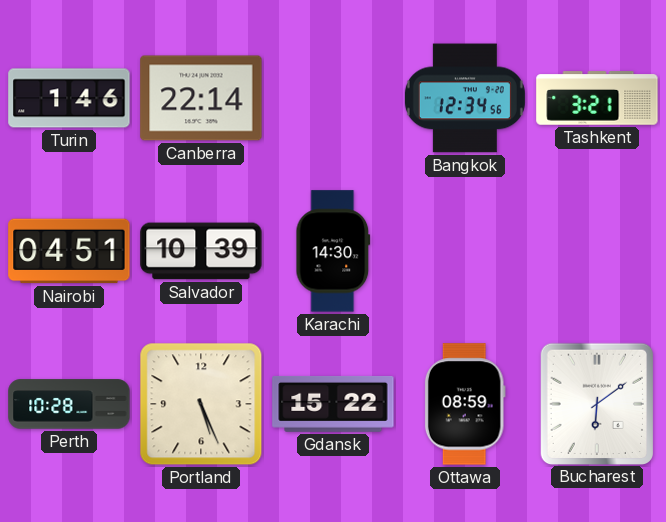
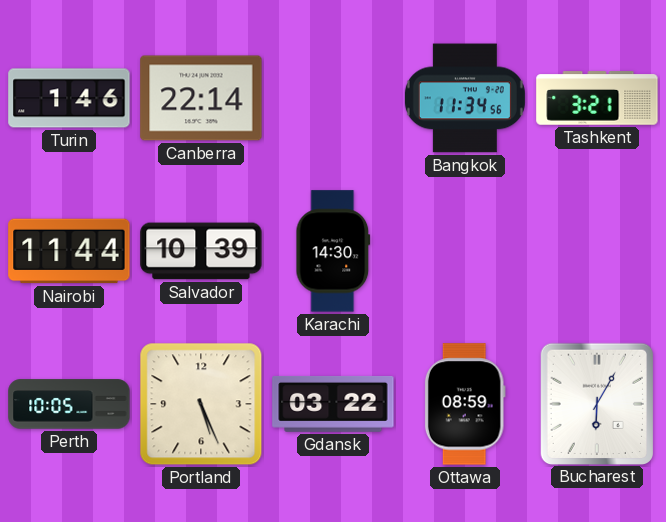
Bangkok: 12:34 -> 11:34
Nairobi: 04:51 -> 11:44
Perth: 10:28 -> 10:05
Gdansk: 15:22 -> 03:22
Bucharest: 6:09 -> 6:05
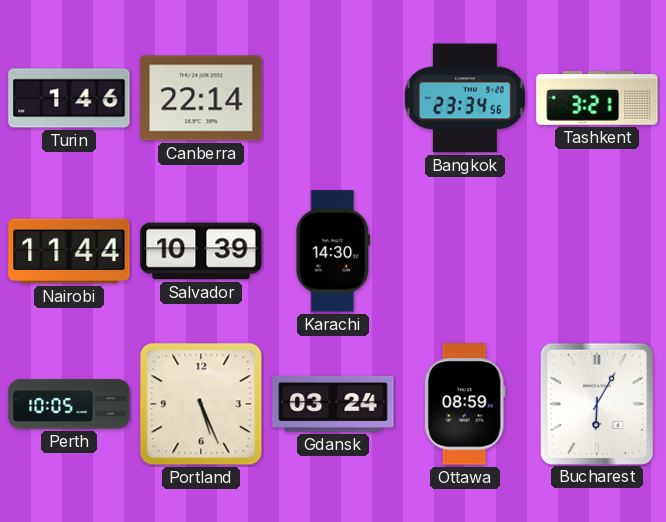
Bangkok: 11:34 -> 23:34
Gdansk: 03:22 -> 03:24
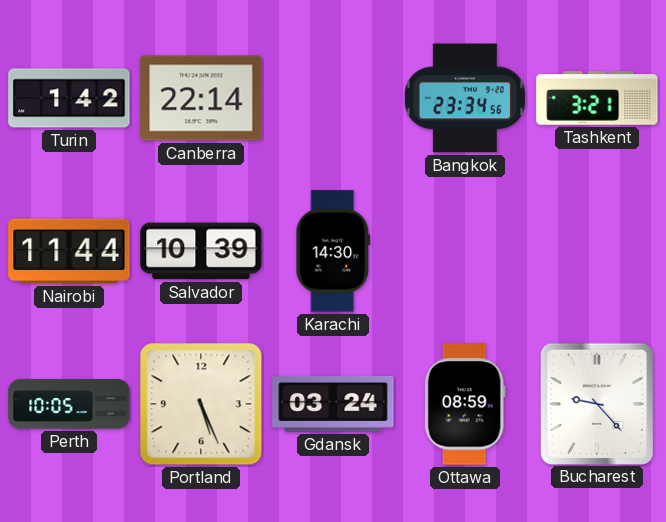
Turin: 1:46 -> 1:42
Bucharest: 6:05 -> 9:23
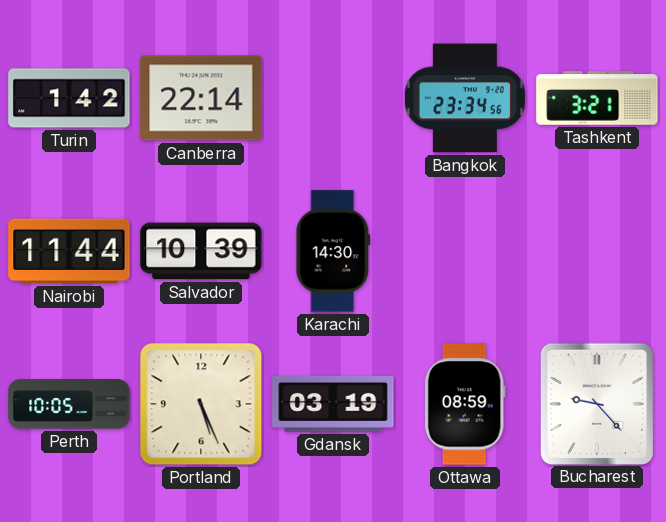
Gdansk: 03:24 -> 03:19
